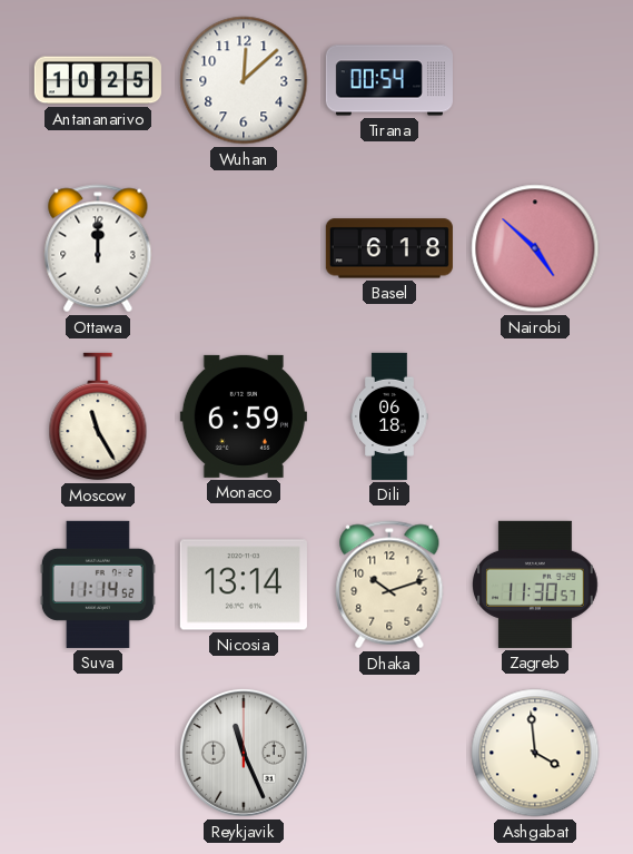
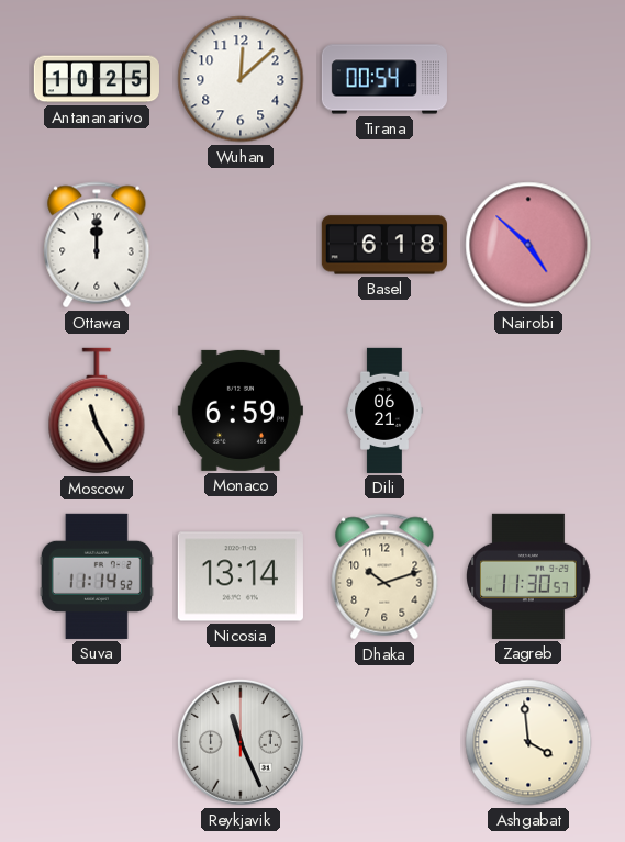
Dili: 06:18 -> 06:21
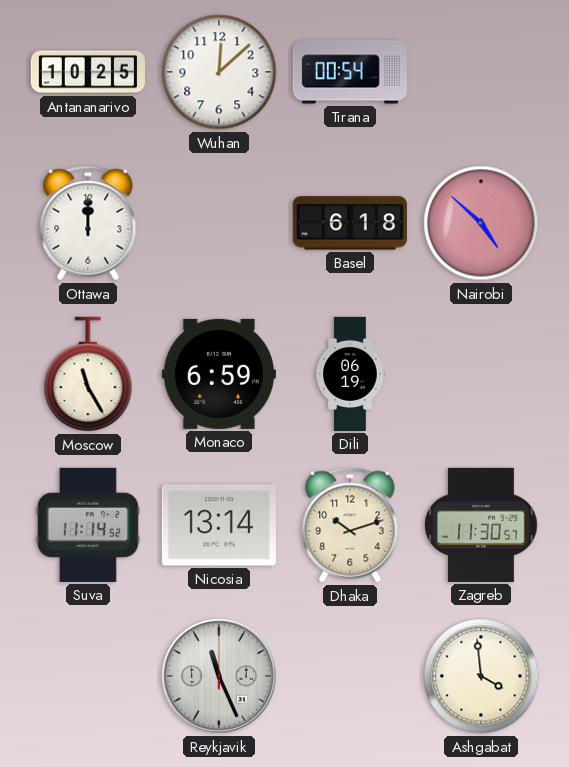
Dili: 06:21 -> 06:19
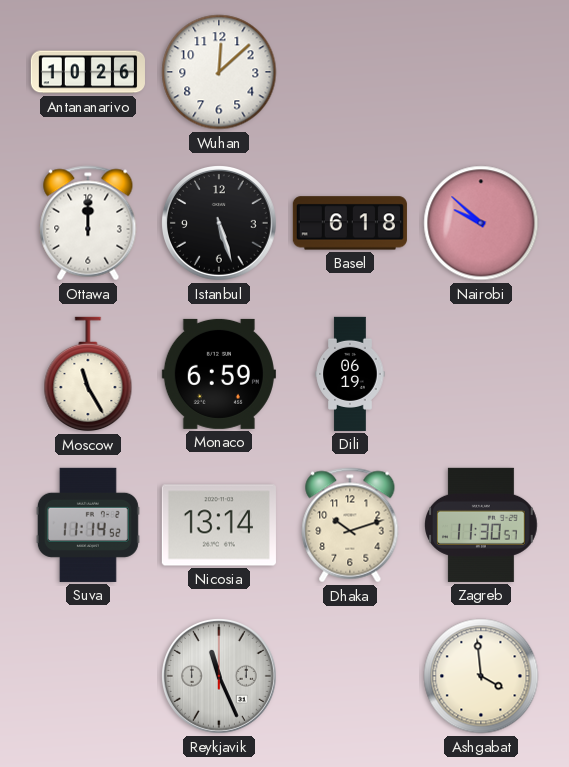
Antananarivo: 10:25 -> 10:26
Tirana: 00:54 -> none
Istanbul: none -> 5:27
Nairobi: 4:52 -> 9:52
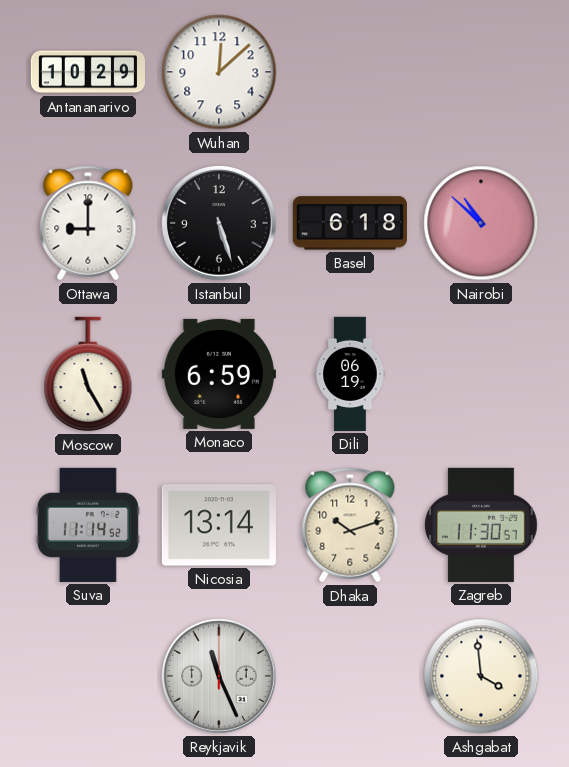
Antananarivo: 10:26 -> 10:29
Ottawa: 12:00 -> 9:00
Nairobi: 9:52 -> 10:52
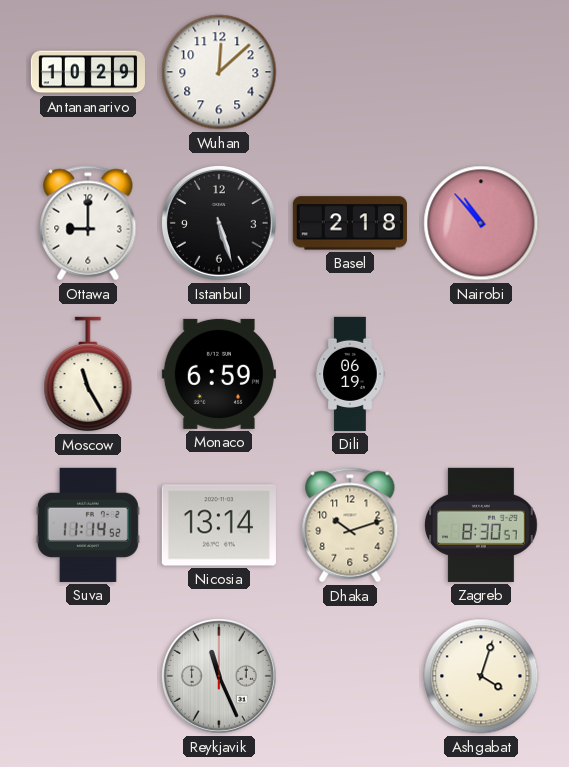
Basel: 6:18 -> 2:18
Nairobi: 10:52 -> 10:53
Zagreb: 11:30 -> 8:30
Ashgabat: 3:59 -> 4:03
